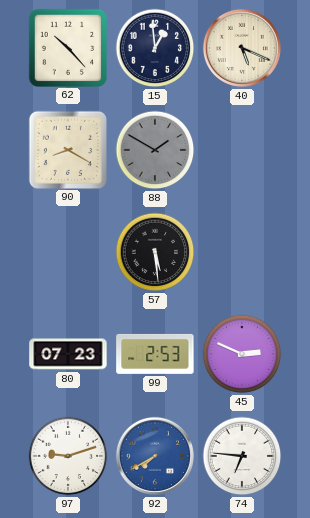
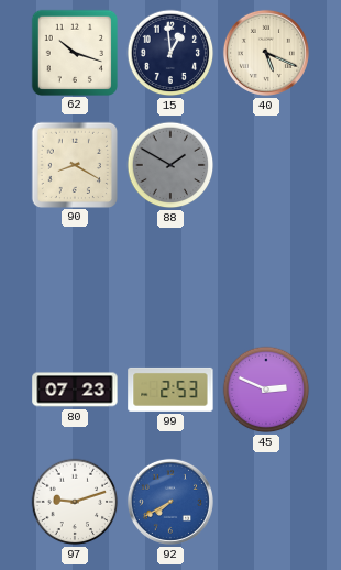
62: 10:23 -> 10:18
57: 5:29 -> none
74: 6:46 -> none
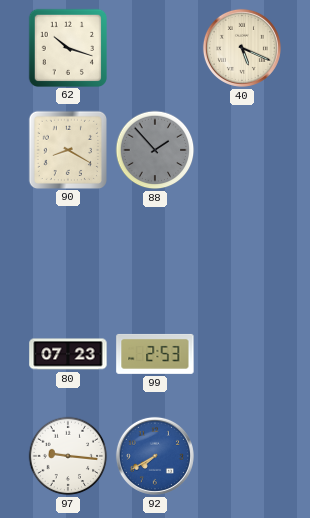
15: 12:59 -> none
88: 1:50 -> 1:53
45: 2:49 -> none
97: 9:12 -> 9:16
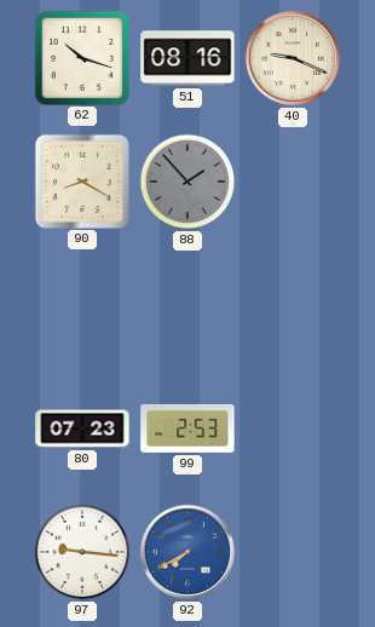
51: none -> 08:16
40: 5:19 -> 9:19
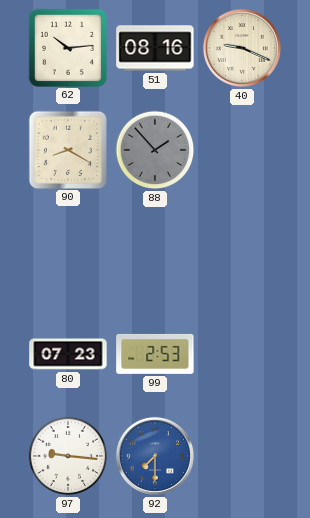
62: 10:18 -> 10:14
92: 7:40 -> 7:30
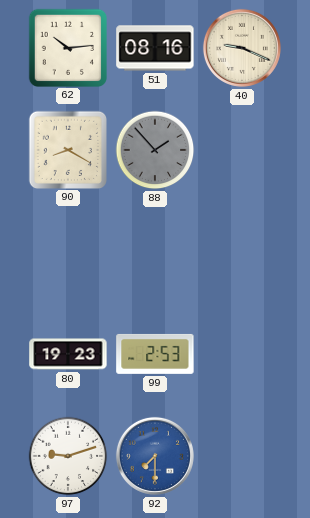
80: 07:23 -> 19:23
97: 9:16 -> 9:12
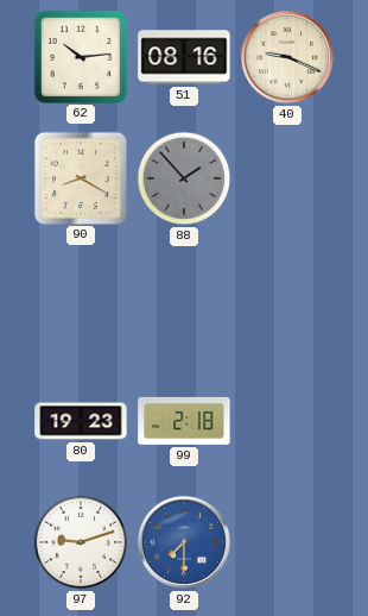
99: 2:53 -> 2:18
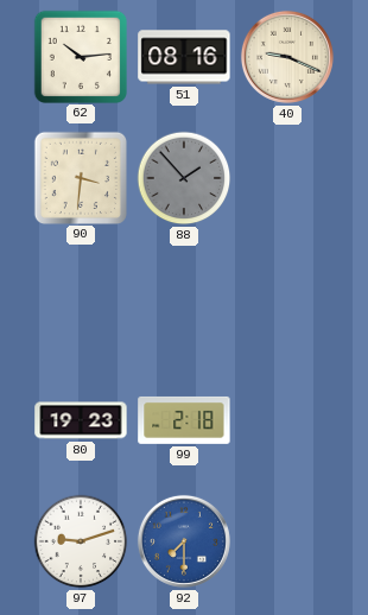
90: 8:20 -> 3:31
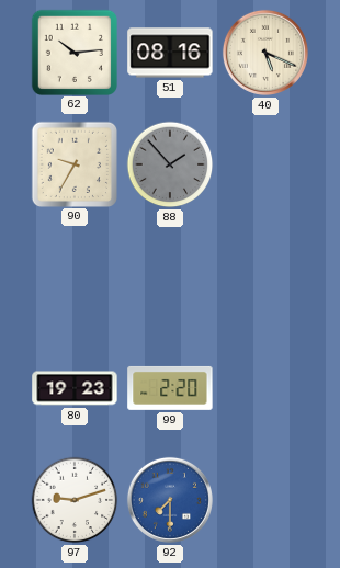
40: 9:19 -> 5:19
90: 3:31 -> 9:35
99: 2:18 -> 2:20
